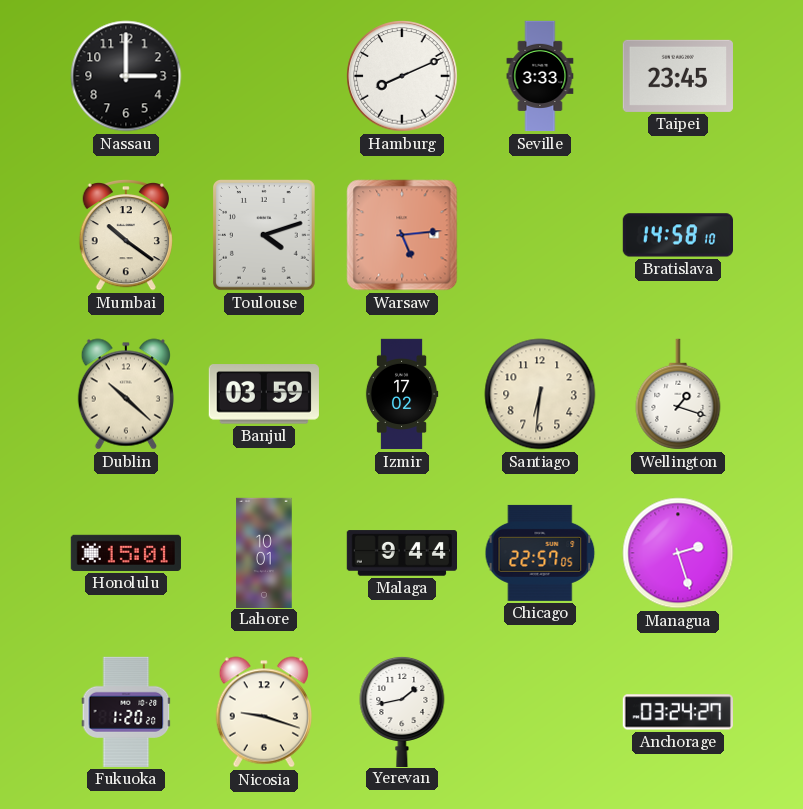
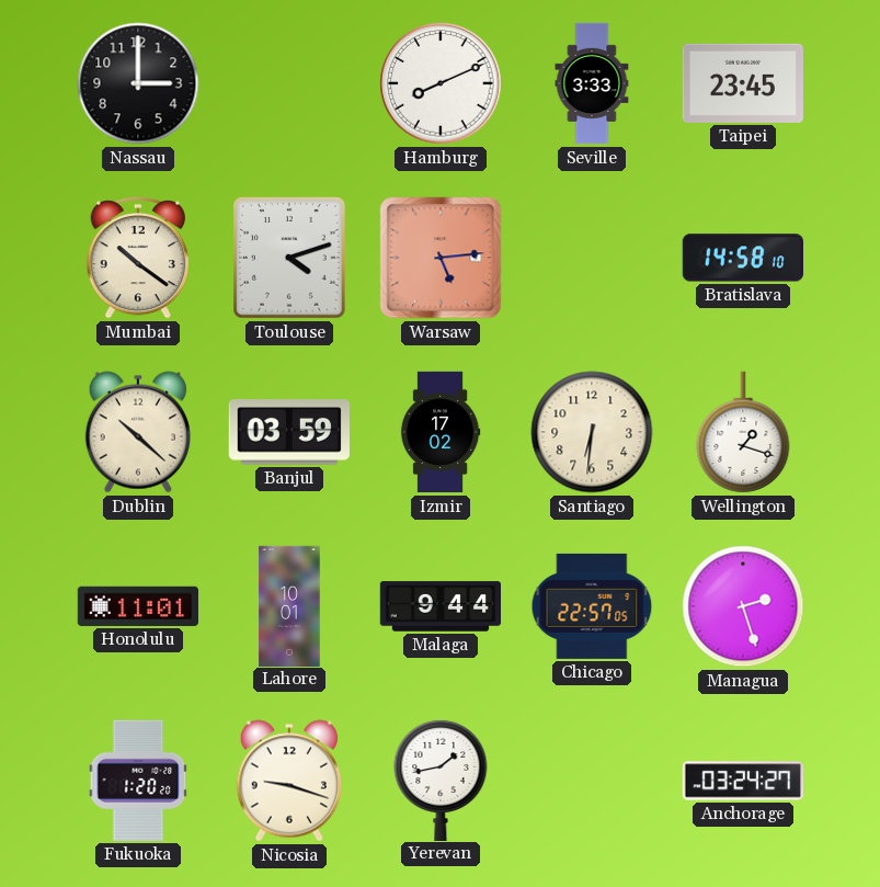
Honolulu: 15:01 -> 11:01
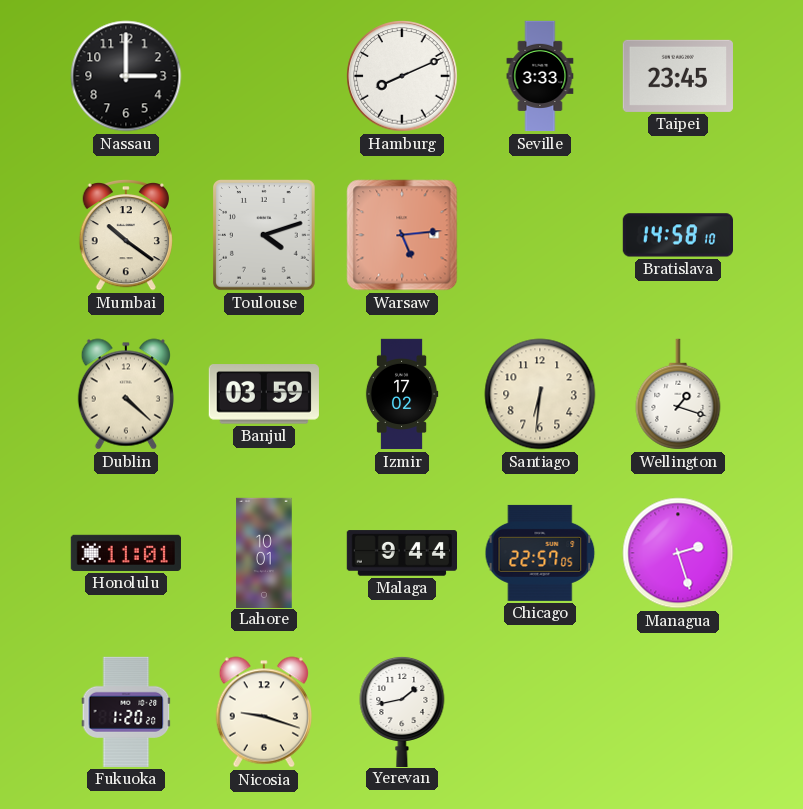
Dublin: 10:22 -> 4:22
Anchorage: 03:24 -> none
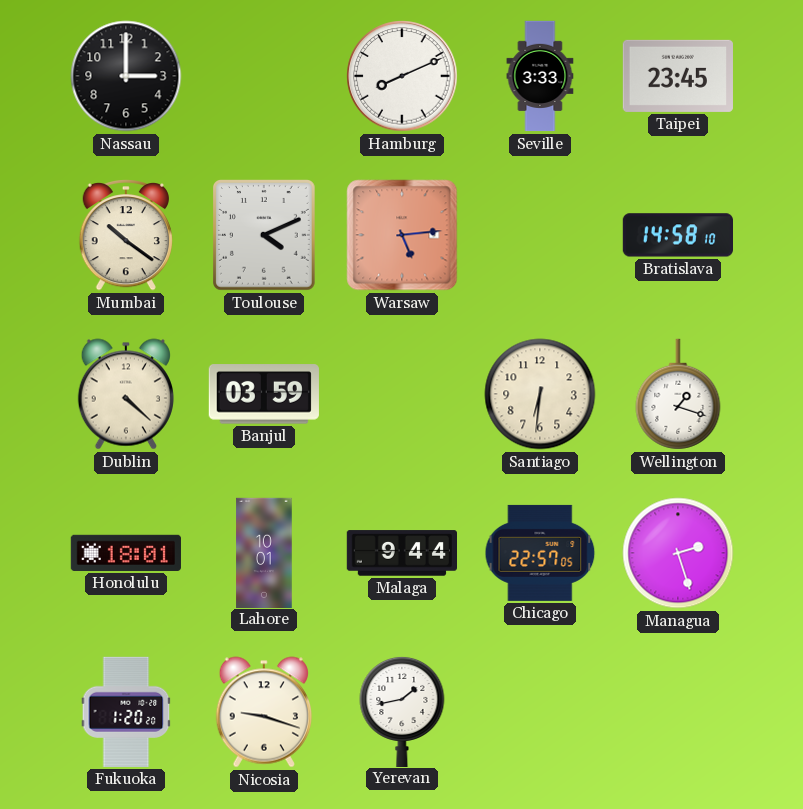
Toulouse: 4:12 -> 4:11
Izmir: 17:02 -> none
Honolulu: 11:01 -> 18:01
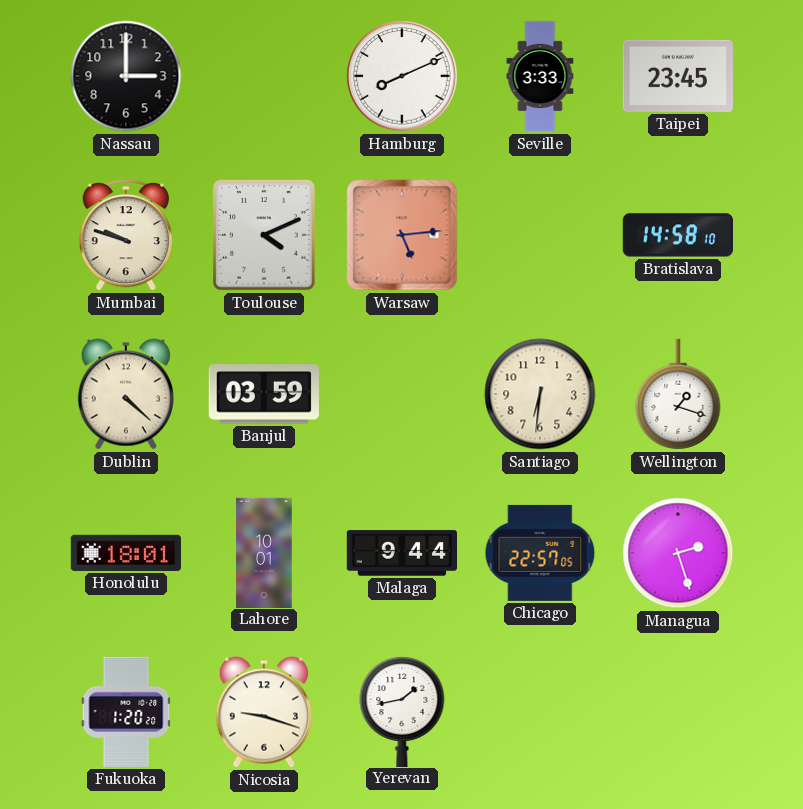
Mumbai: 10:21 -> 9:48
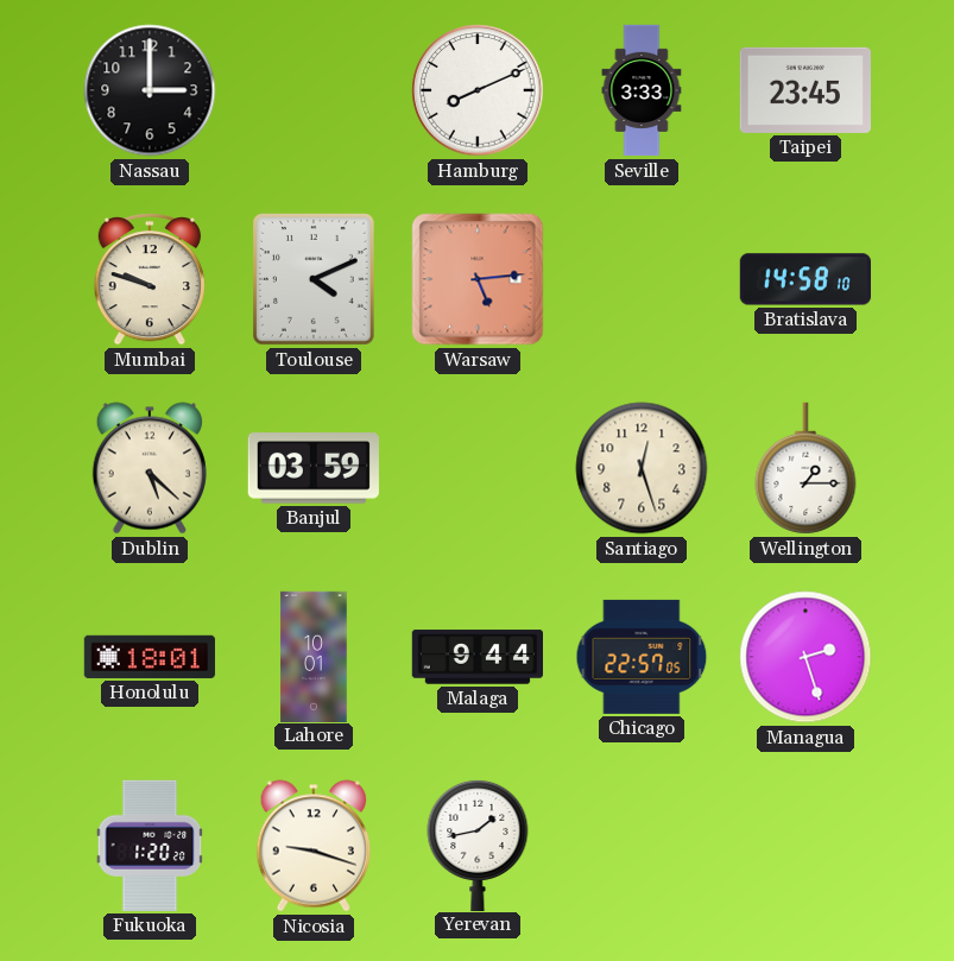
Dublin: 4:22 -> 5:22
Santiago: 6:31 -> 12:27
Wellington: 1:18 -> 1:15
